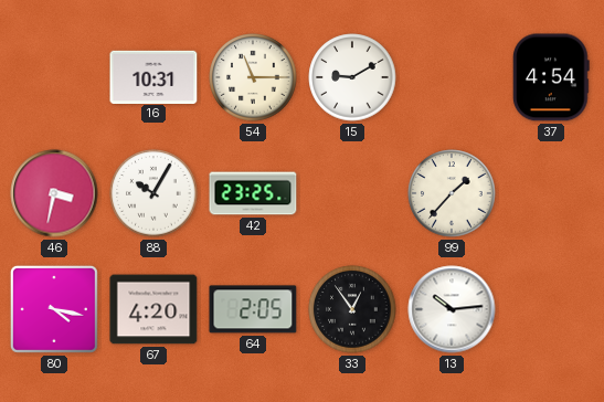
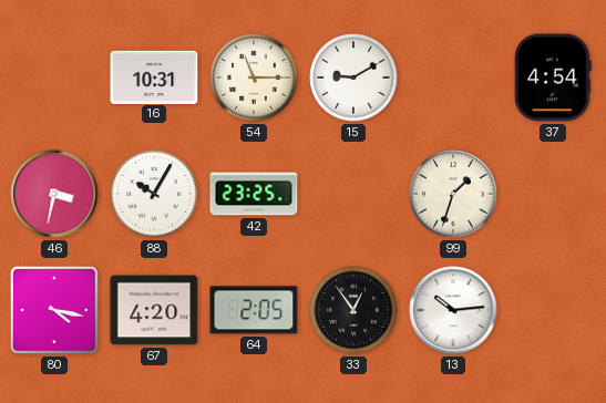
99: 1:37 -> 1:33
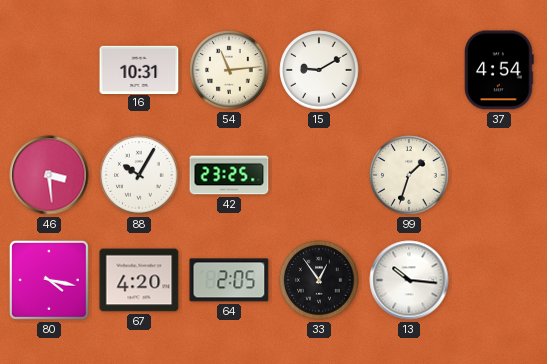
54: 11:15 -> 11:14
46: 3:32 -> 3:29
13: 10:14 -> 10:16
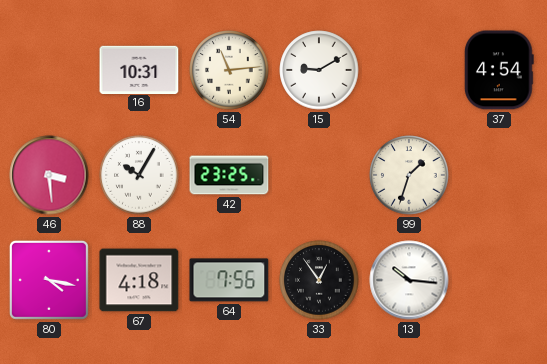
67: 4:20 -> 4:18
64: 2:05 -> 7:56
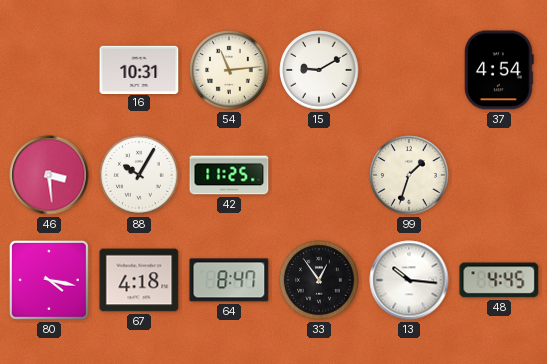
42: 23:25 -> 11:25
64: 7:56 -> 8:47
48: none -> 4:45
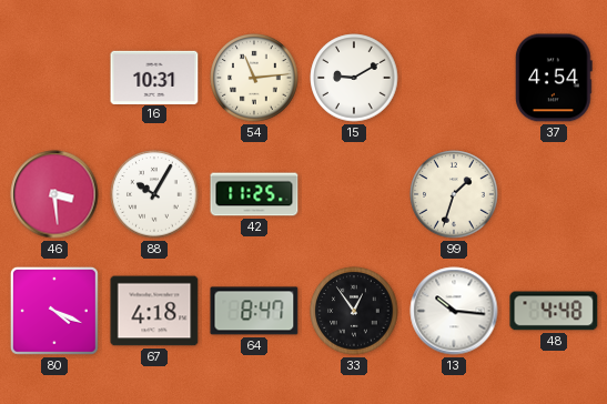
80: 4:17 -> 4:19
48: 4:45 -> 4:48
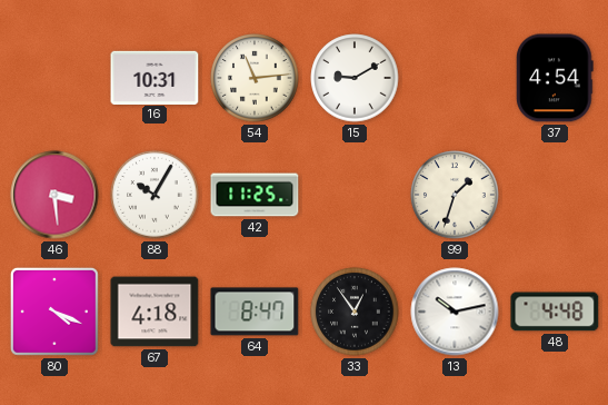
13: 10:16 -> 10:13
